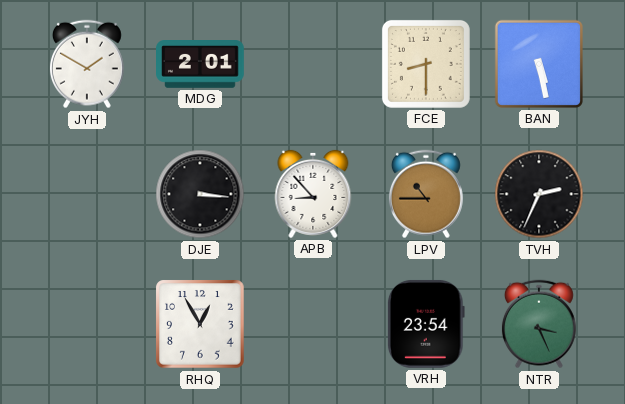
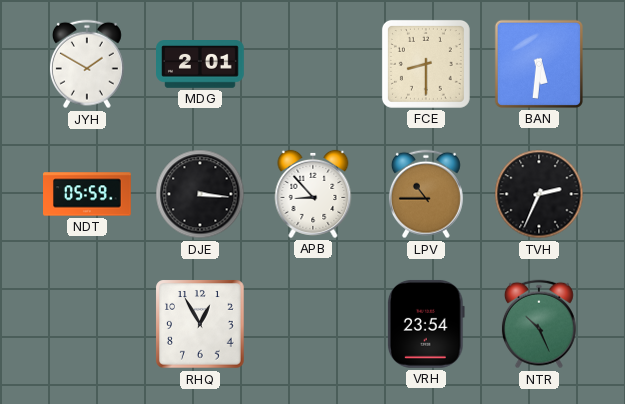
BAN: 5:28 -> 5:31
NDT: none -> 05:59
NTR: 3:26 -> 10:26
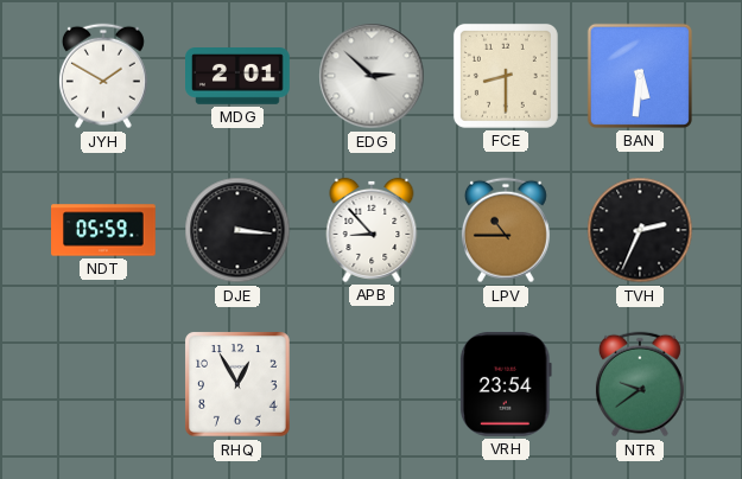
EDG: none -> 2:52
NTR: 10:26 -> 9:39
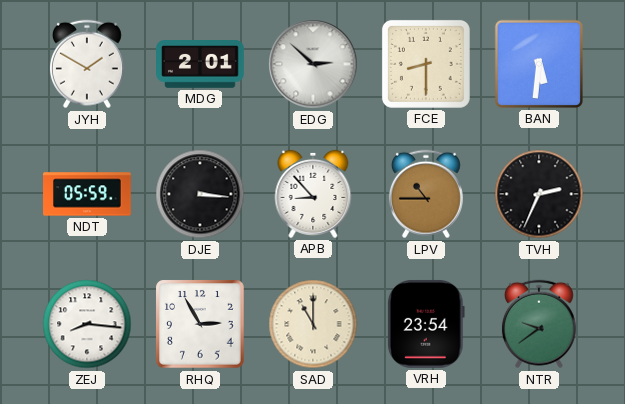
ZEJ: none -> 8:16
RHQ: 12:55 -> 2:55
SAD: none -> 11:00
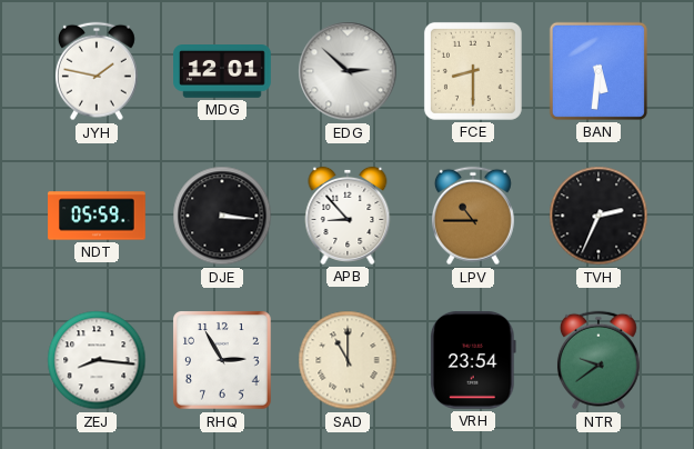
JYH: 1:50 -> 1:47
MDG: 2:01 -> 12:01
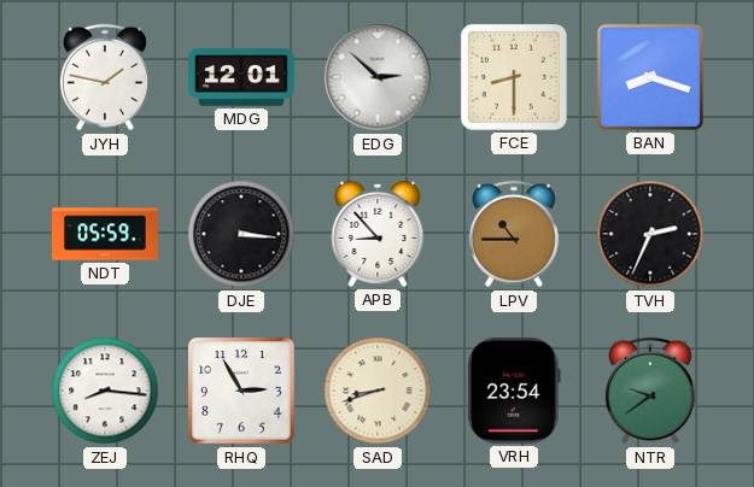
BAN: 5:31 -> 8:18
SAD: 11:00 -> 8:42
